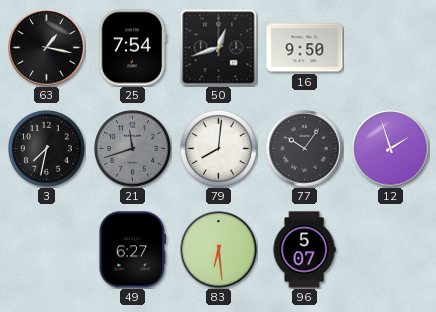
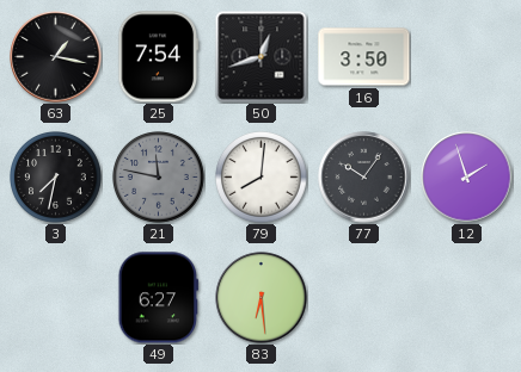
16: 9:50 -> 3:50
21: 11:42 -> 11:47
96: 5:07 -> none
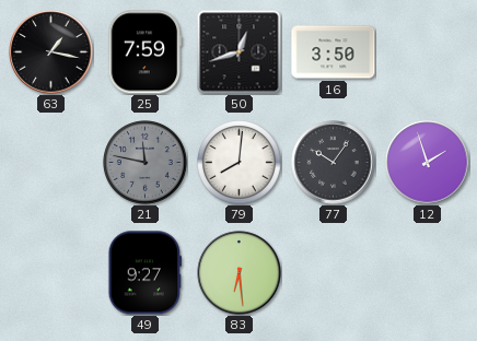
25: 7:54 -> 7:59
3: 7:32 -> none
49: 6:27 -> 9:27
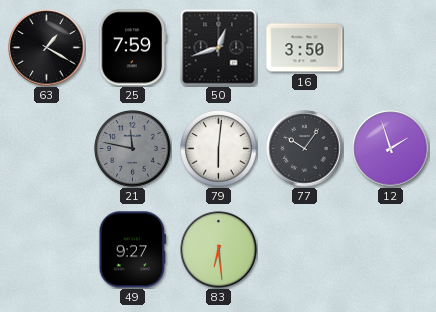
63: 1:17 -> 1:20
79: 8:01 -> 6:01
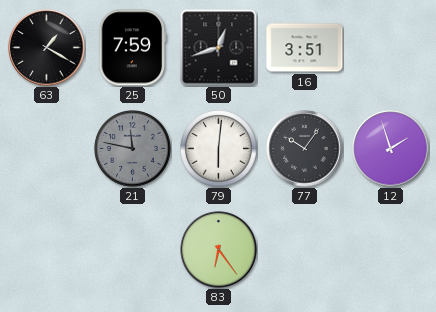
16: 3:50 -> 3:51
49: 9:27 -> none
83: 6:29 -> 6:24
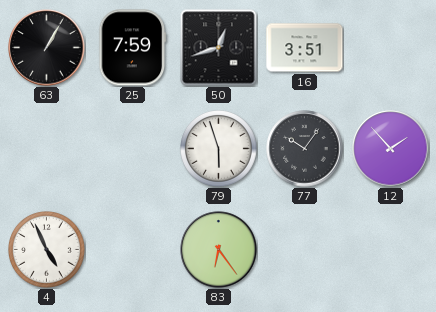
63: 1:20 -> 1:05
21: 11:47 -> none
79: 6:01 -> 5:57
12: 1:57 -> 1:53
4: none -> 4:56
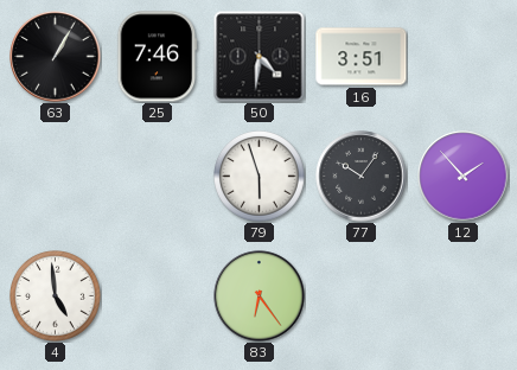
25: 7:59 -> 7:46
50: 12:42 -> 4:31
4: 4:56 -> 4:59
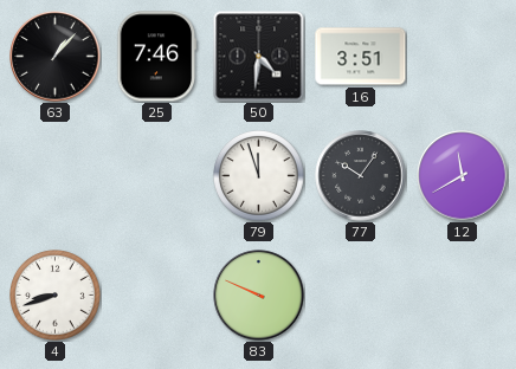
63: 1:05 -> 1:07
79: 5:57 -> 11:57
12: 1:53 -> 11:40
4: 4:59 -> 8:42
83: 6:24 -> 9:49
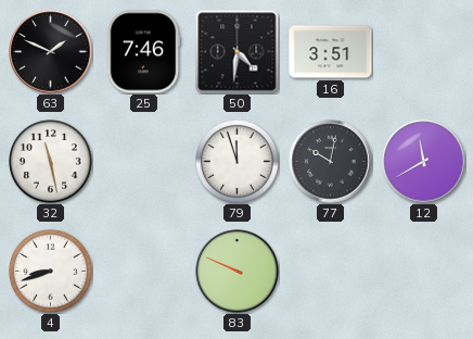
63: 1:07 -> 1:49
32: none -> 11:28
77: 10:06 -> 10:02
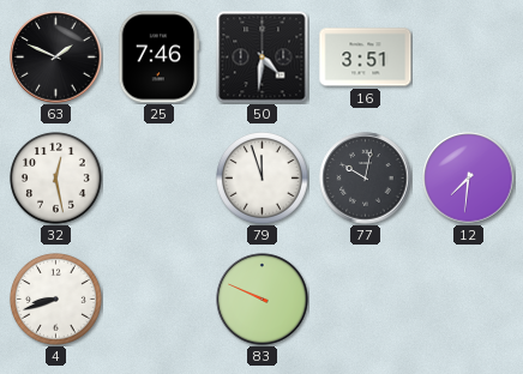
32: 11:28 -> 12:28
12: 11:40 -> 7:31
